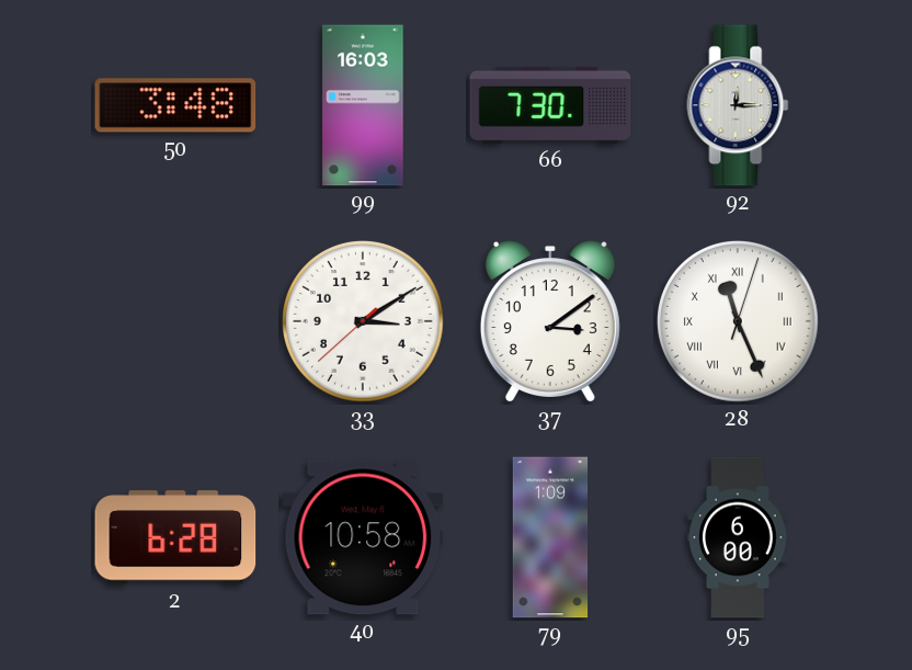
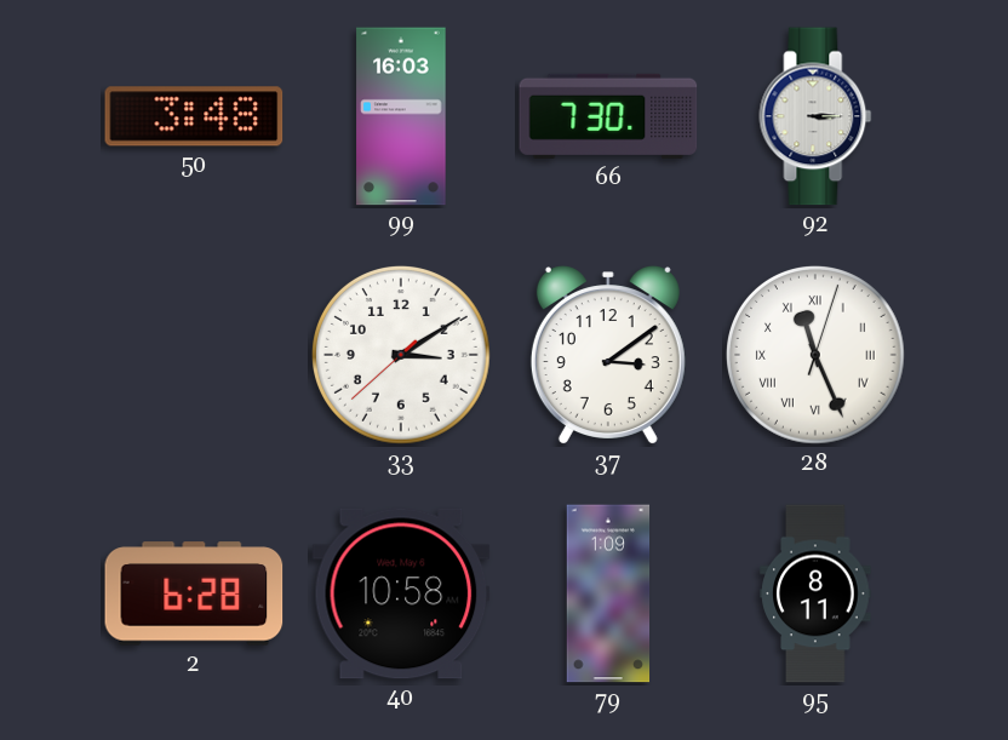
92: 12:15 -> 3:15
95: 6:00 -> 8:11
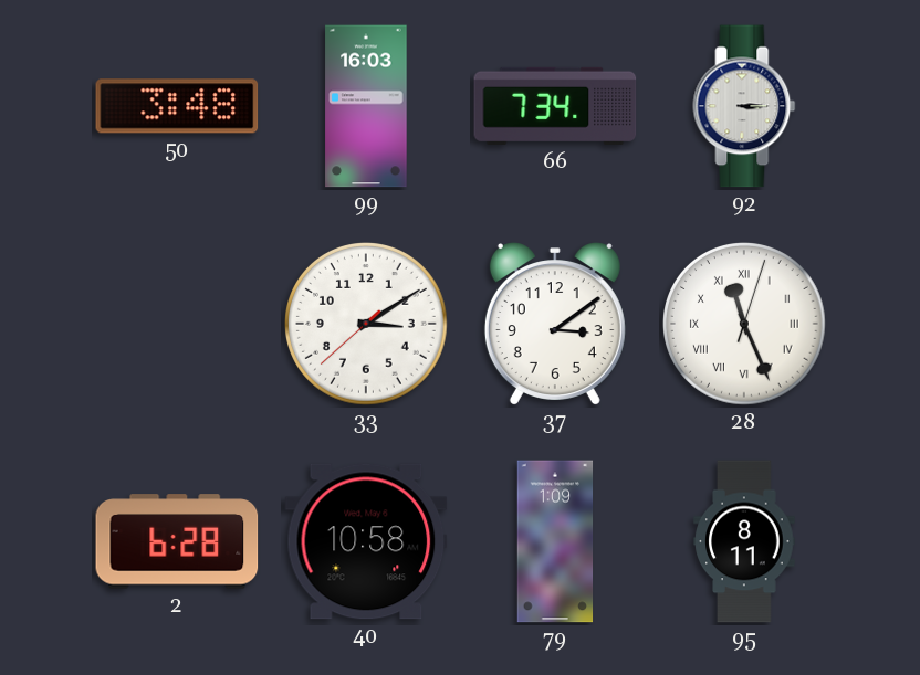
66: 7:30 -> 7:34
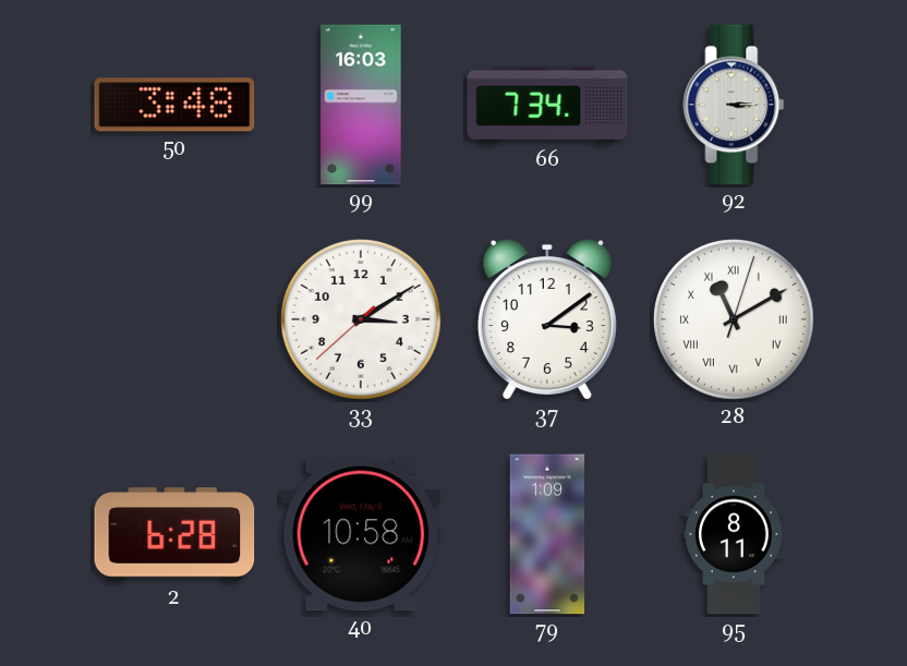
28: 11:26 -> 11:10
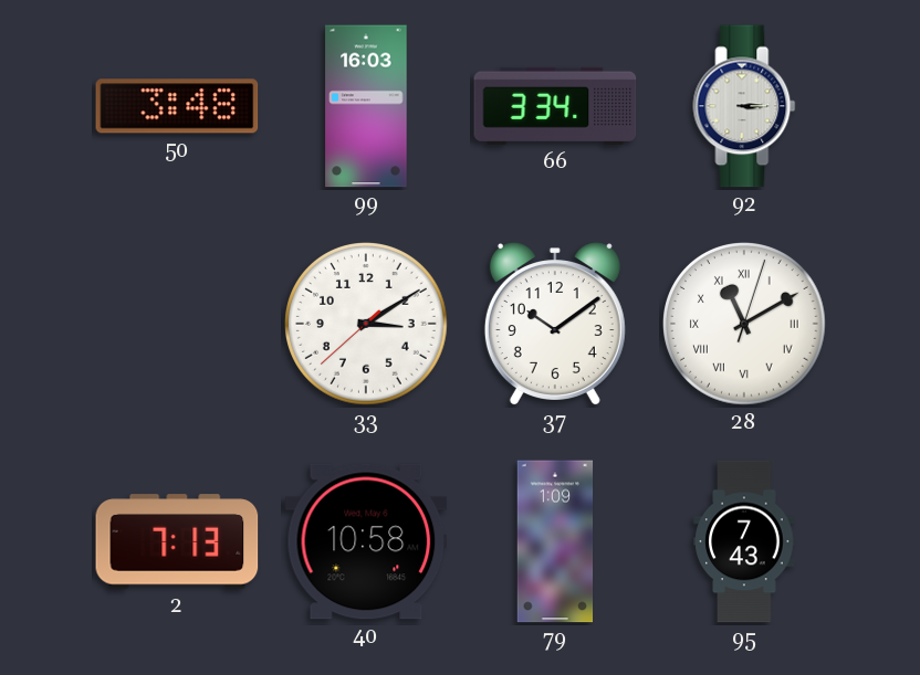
66: 7:34 -> 3:34
37: 3:09 -> 10:09
2: 6:28 -> 7:13
95: 8:11 -> 7:43
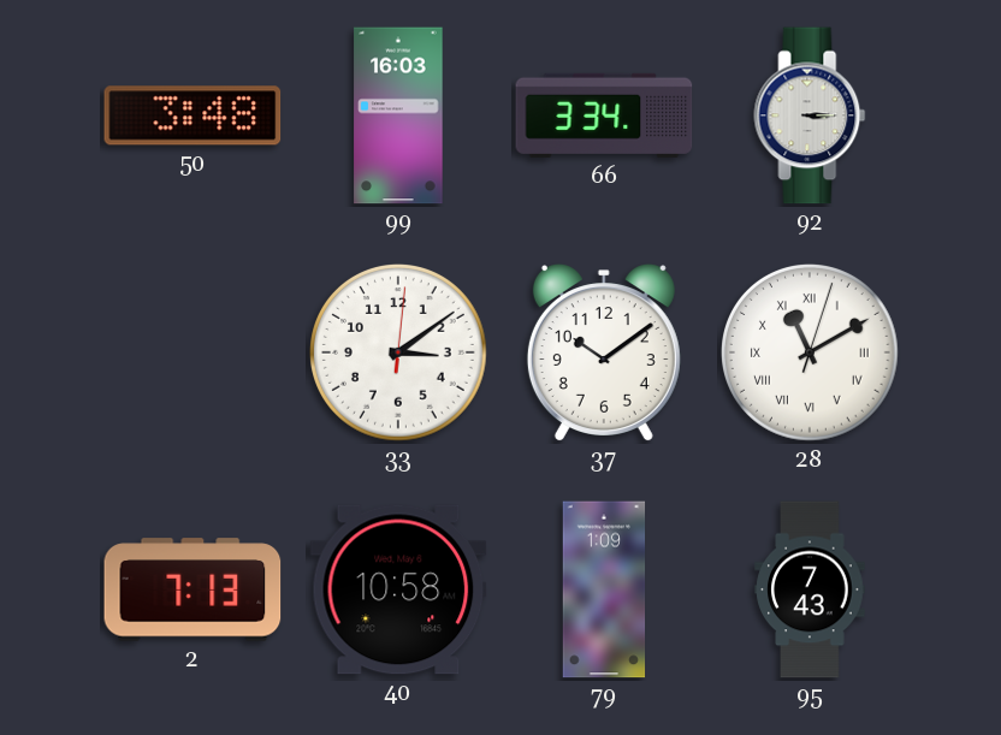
33: 3:09:38 -> 3:09:01
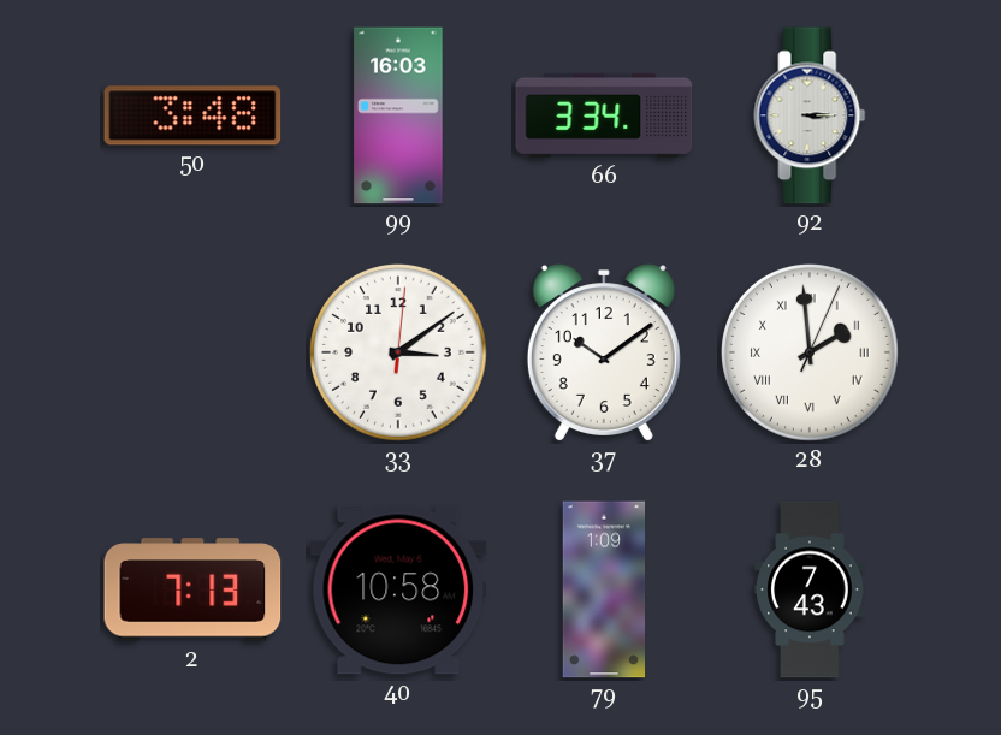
28: 11:10 -> 1:59
